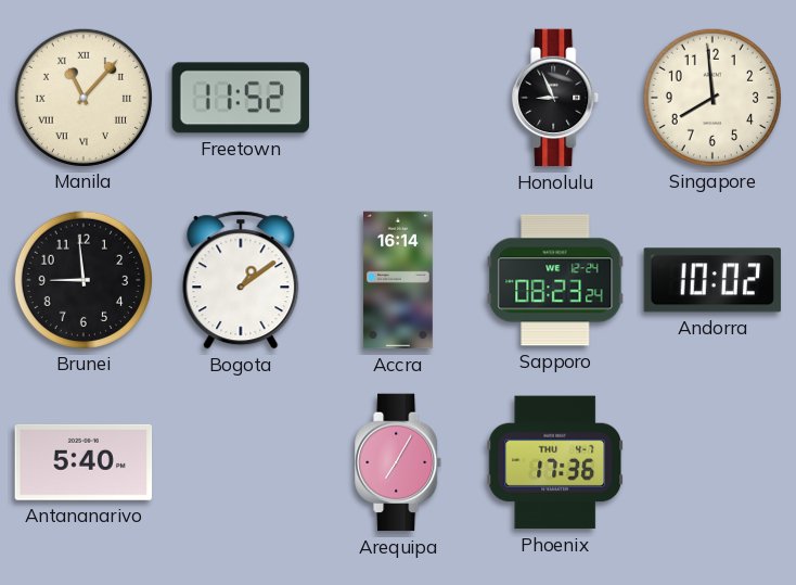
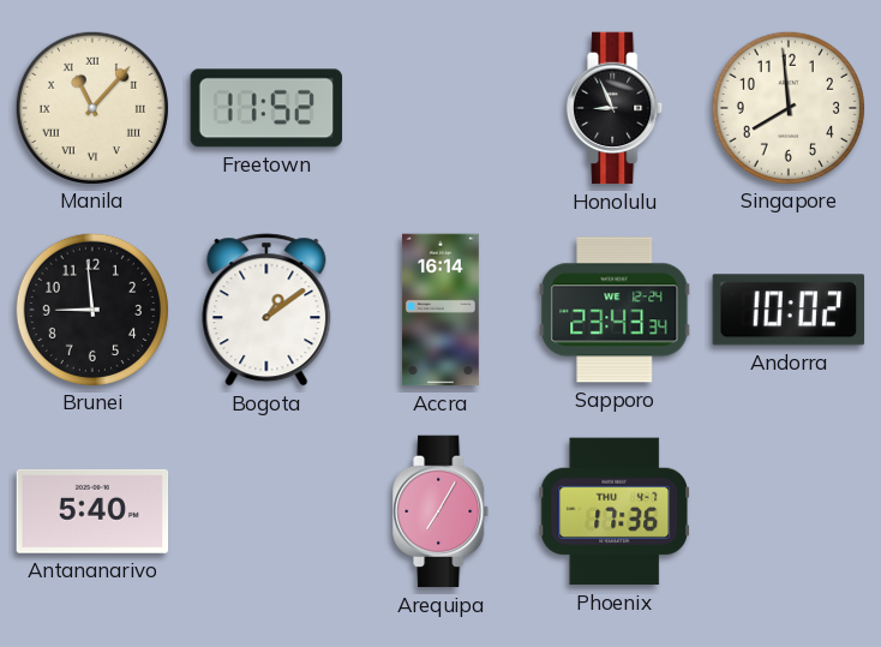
Sapporo: 08:23 -> 23:43
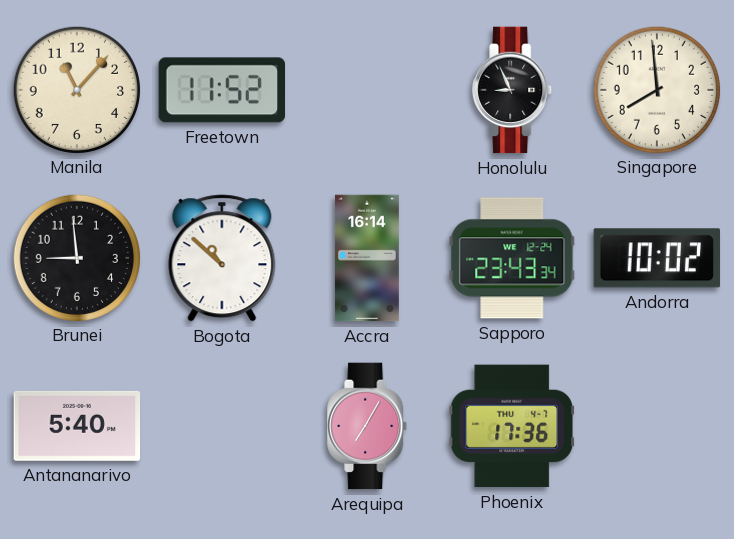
Manila numerals: Roman -> Arabic
Bogota: 1:09 -> 10:52
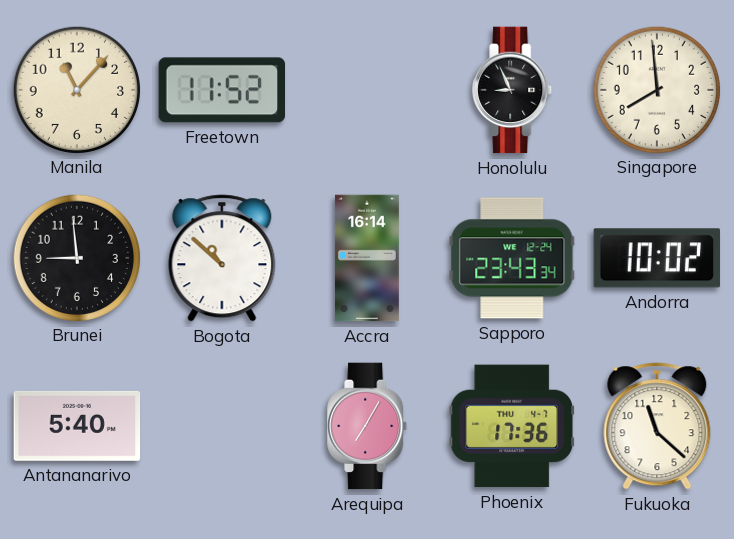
Fukuoka: none -> 11:22
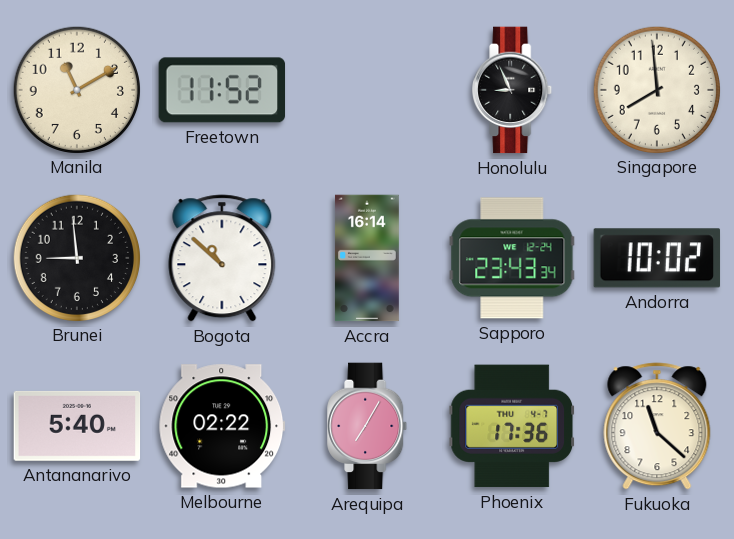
Manila: 11:07 -> 11:10
Melbourne: none -> 02:22
